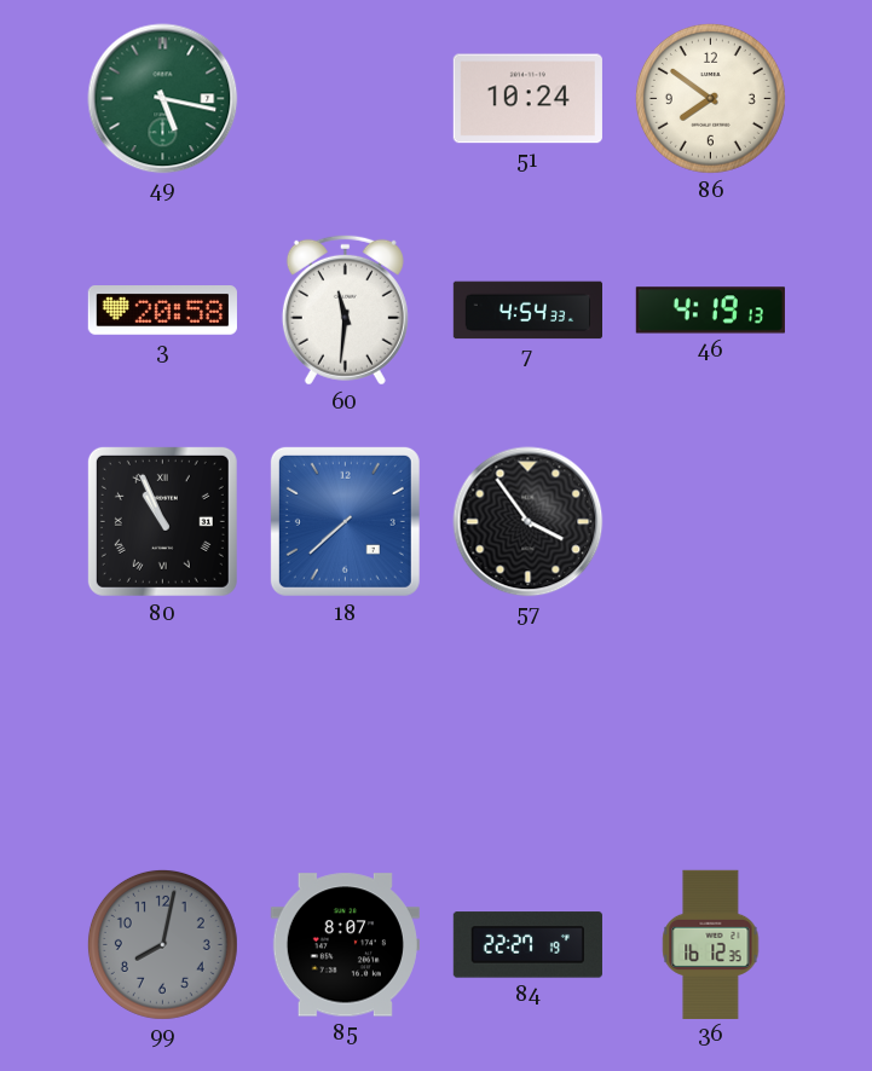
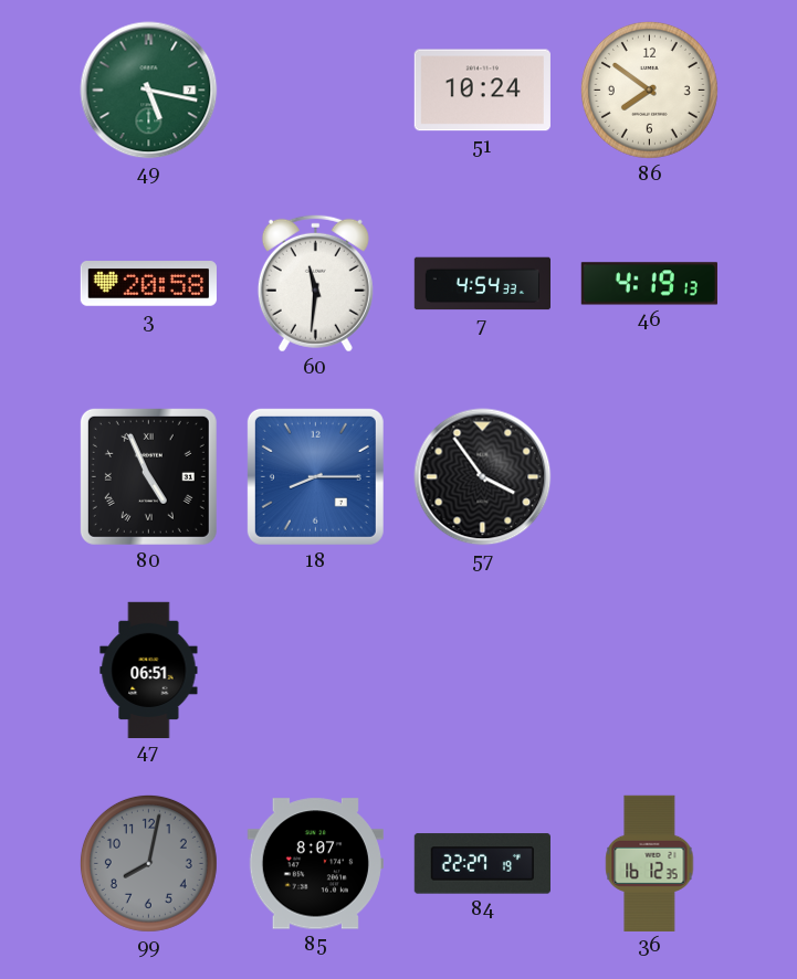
80: 10:56 -> 4:56
18: 7:38 -> 8:15
47: none -> 06:51
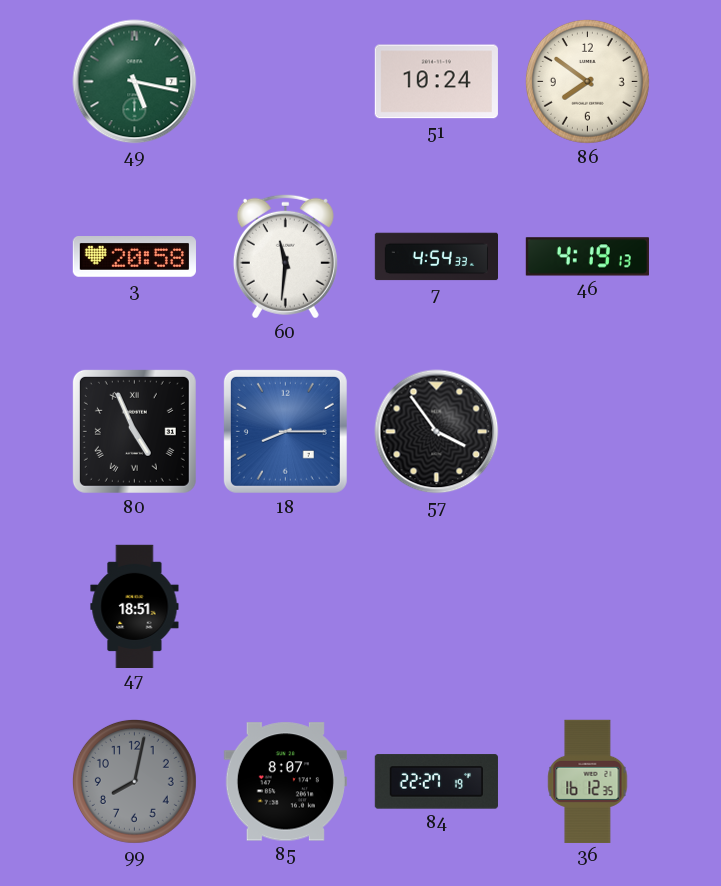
47: 06:51 -> 18:51
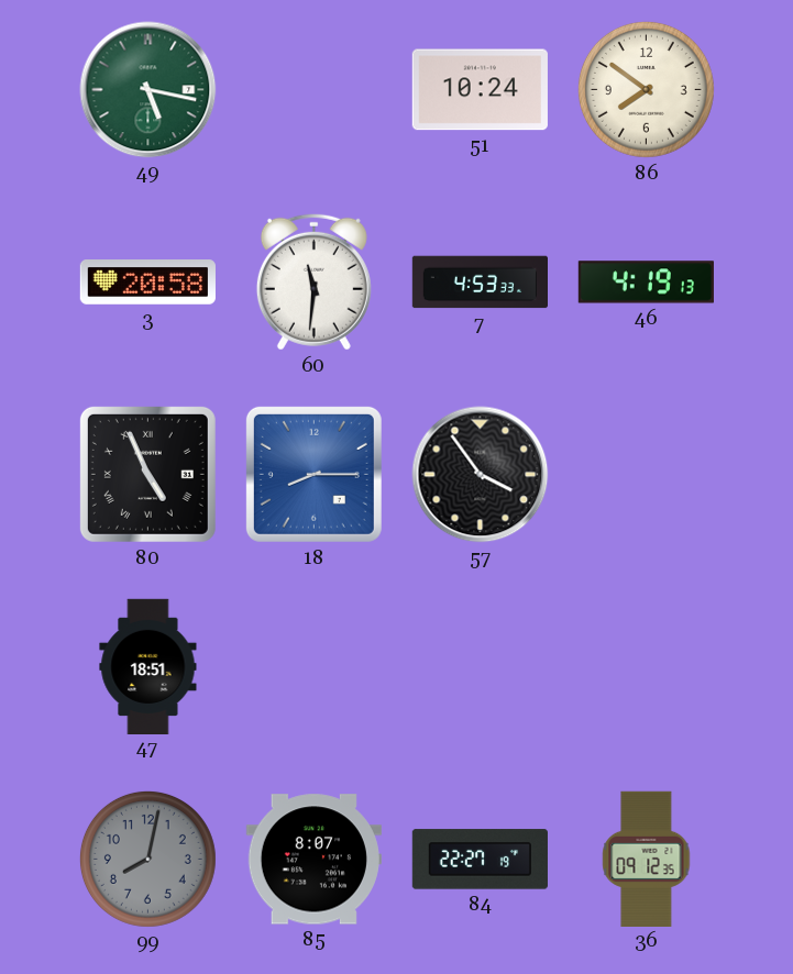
7: 4:54 -> 4:53
36: 16:12 -> 09:12
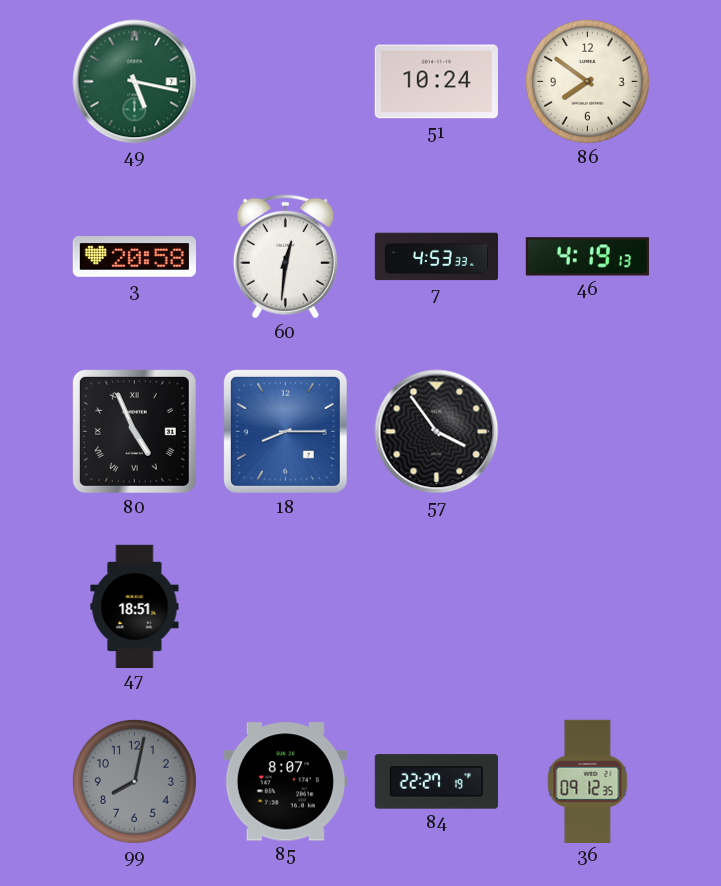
60: 11:31 -> 12:31
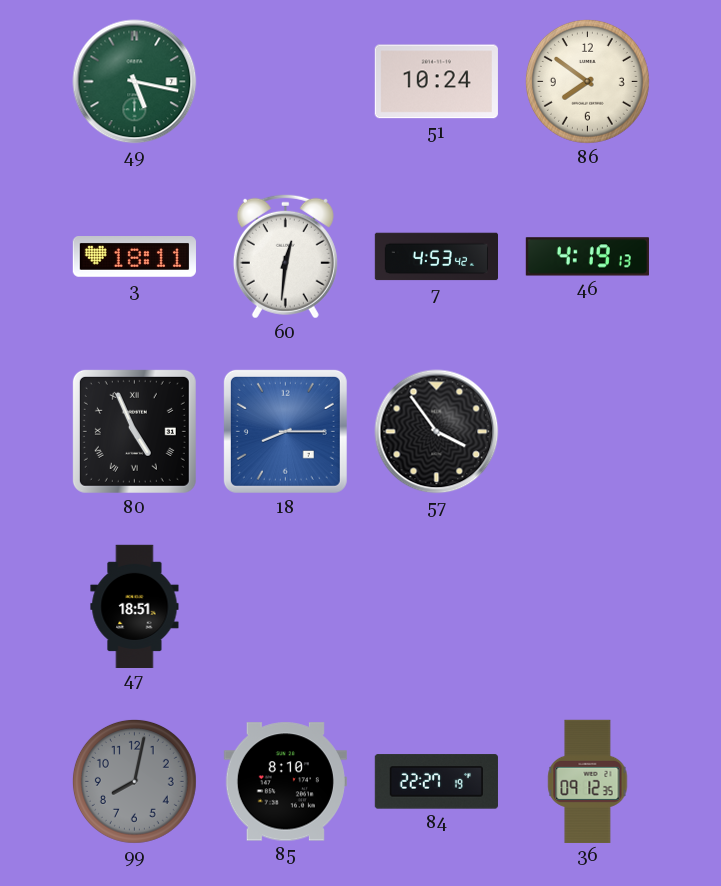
3: 20:58 -> 18:11
7: 4:53:33 -> 4:53:42
85: 8:07 -> 8:10
